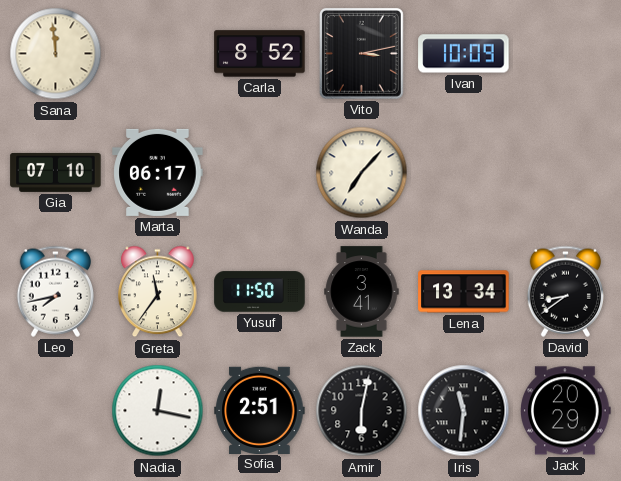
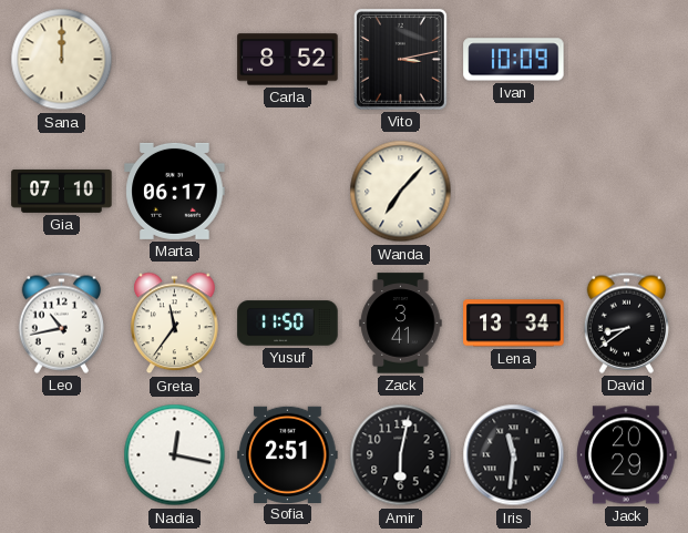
Sana: 11:59 -> 12:00
Leo: 7:43 -> 10:43
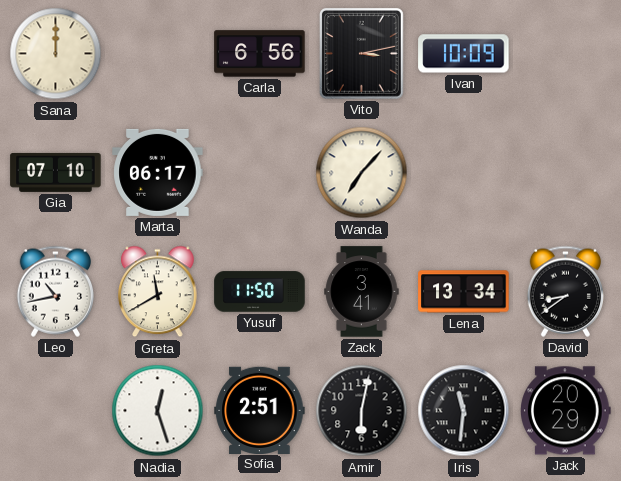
Carla: 8:52 -> 6:56
Greta: 11:36 -> 11:40
Nadia: 12:17 -> 12:27
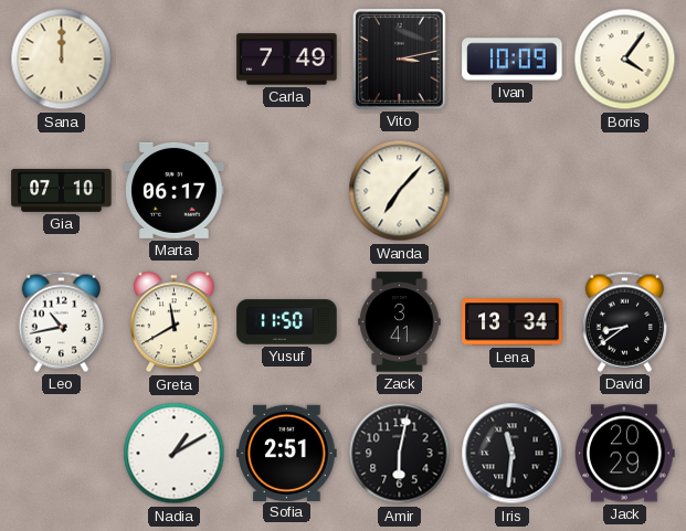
Carla: 6:56 -> 7:49
Boris: none -> 4:06
Nadia: 12:27 -> 1:10
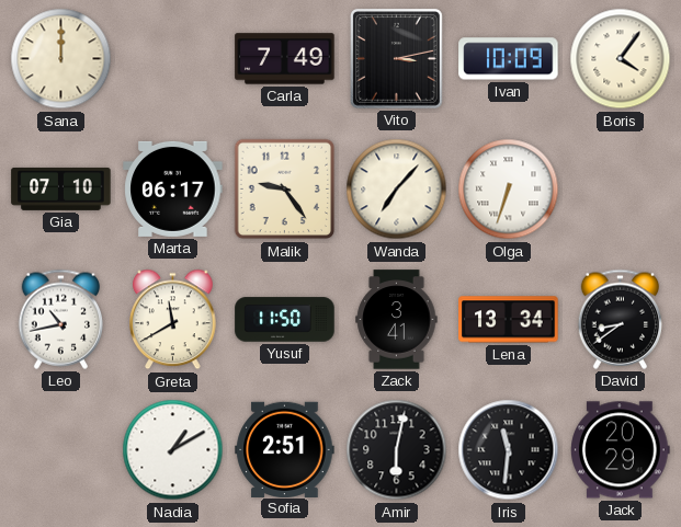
Malik: none -> 9:24
Olga: none -> 6:33
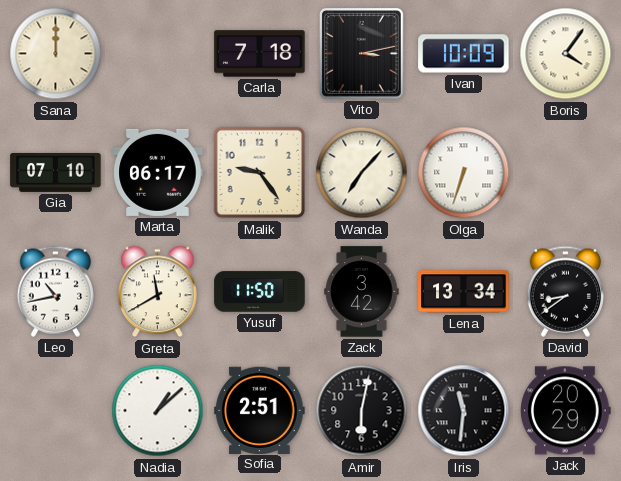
Carla: 7:49 -> 7:18
Zack: 3:41 -> 3:42
Nadia: 1:10 -> 1:08
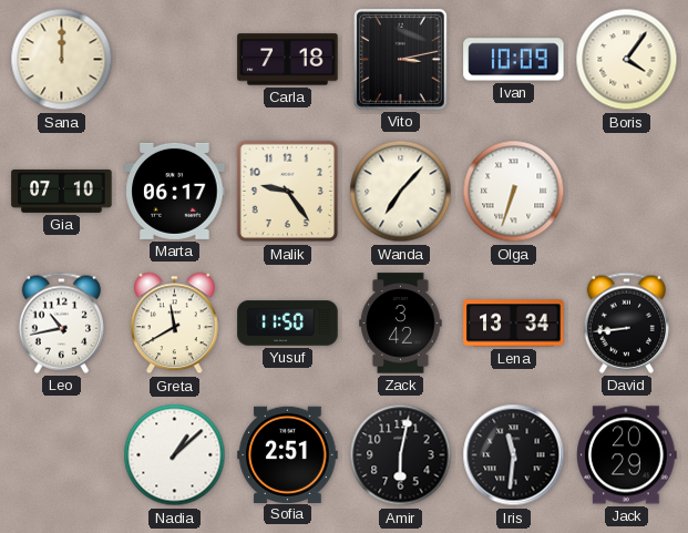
David: 8:39 -> 8:44
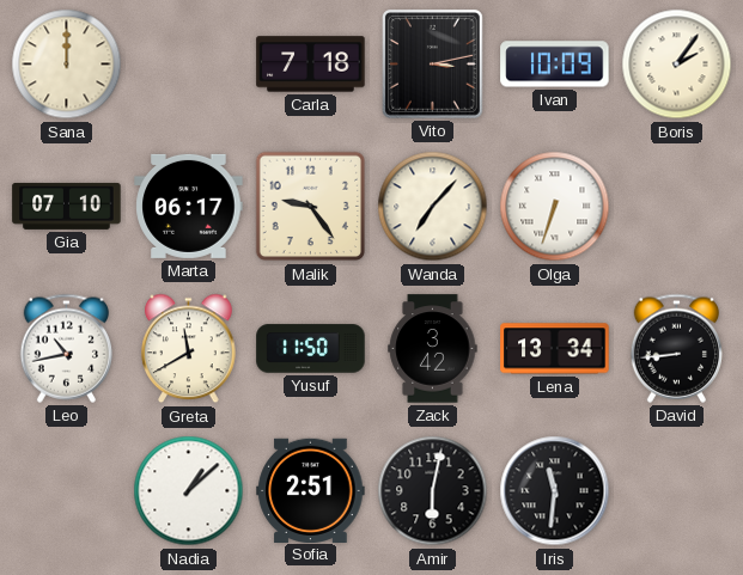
Boris: 4:06 -> 2:06
Jack: 20:29 -> none
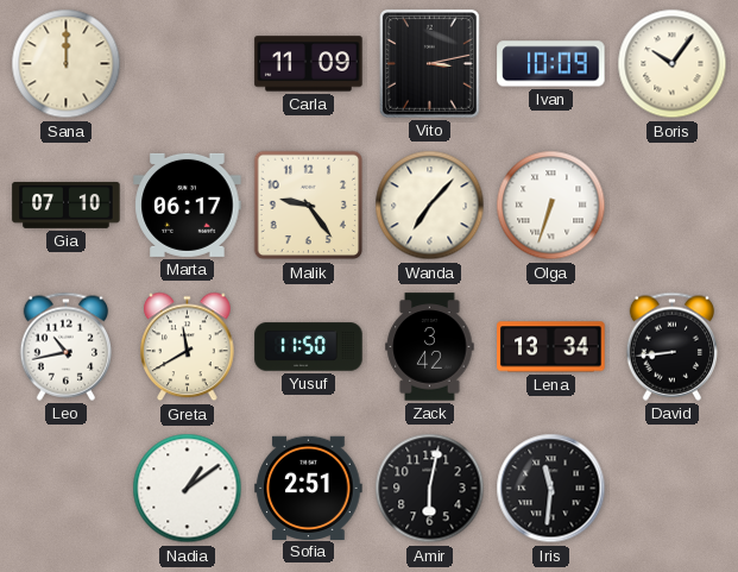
Carla: 7:18 -> 11:09
Boris: 2:06 -> 10:06
Nadia: 1:08 -> 1:09
